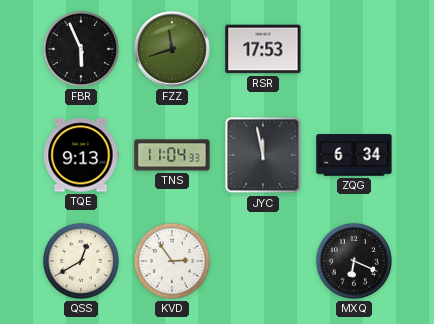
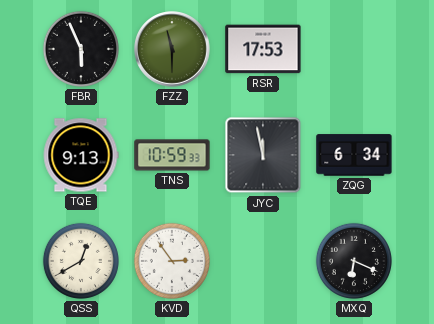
FZZ: 11:42 -> 11:30
TNS: 11:04 -> 10:59
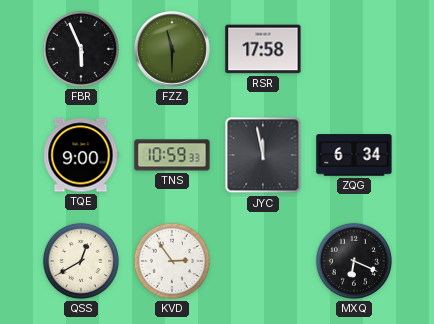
RSR: 17:53 -> 17:58
TQE: 9:13 -> 9:00
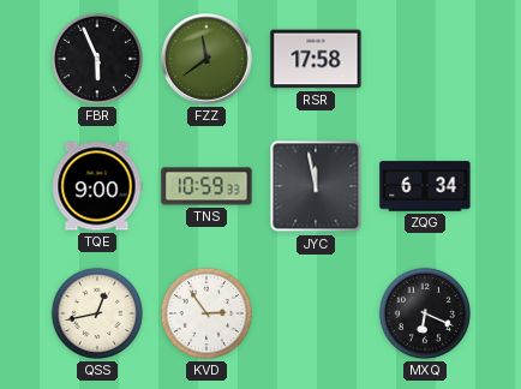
FZZ: 11:30 -> 11:39
QSS: 12:40 -> 12:43
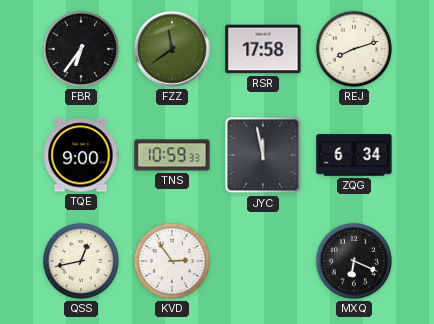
FBR: 5:56 -> 6:36
REJ: none -> 8:12
